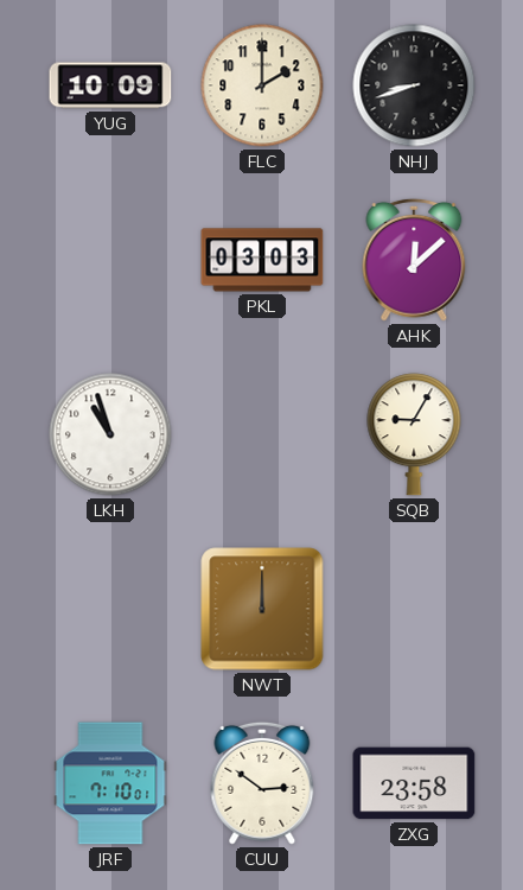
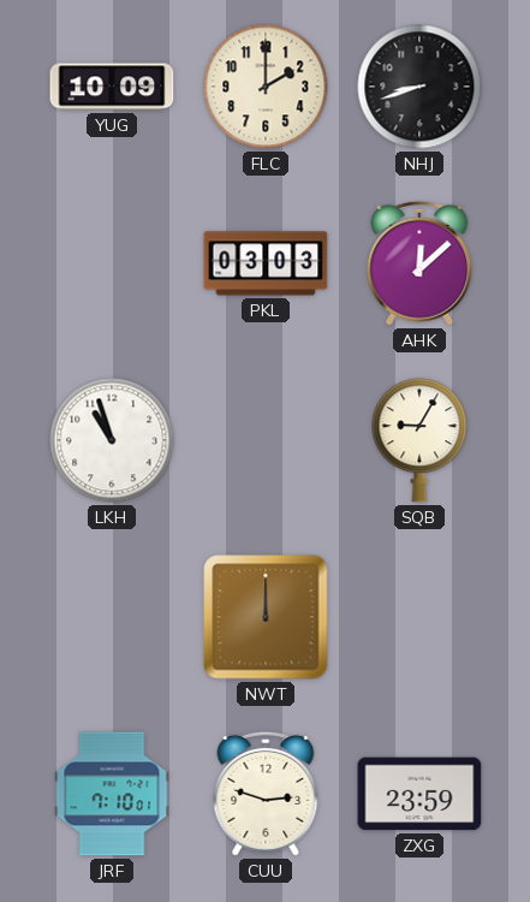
CUU: 2:51 -> 2:48
ZXG: 23:58 -> 23:59
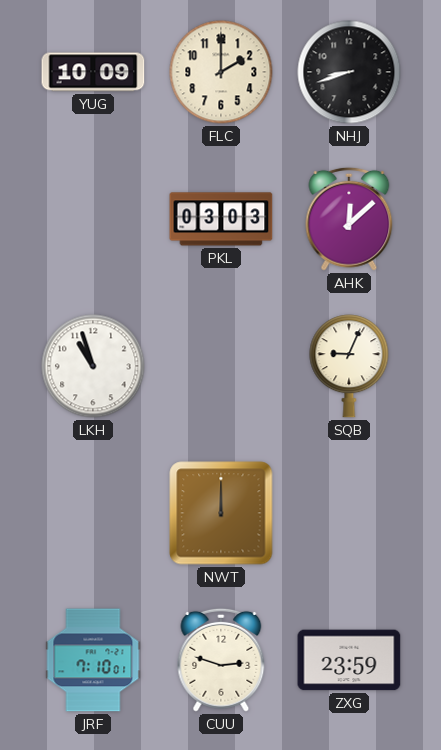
SQB: 9:05 -> 9:04
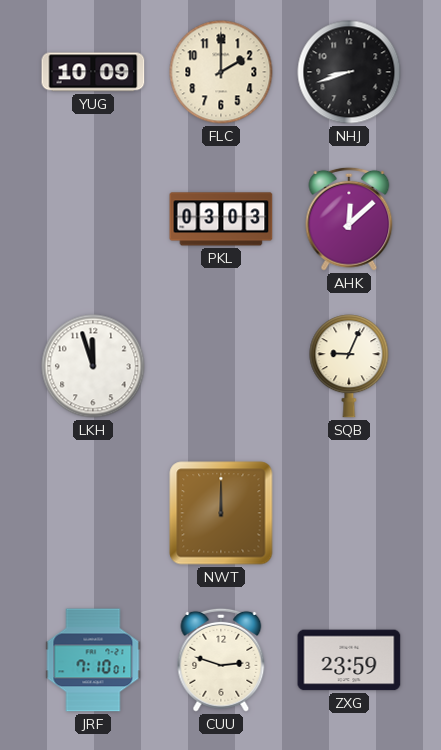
LKH: 10:57 -> 11:57
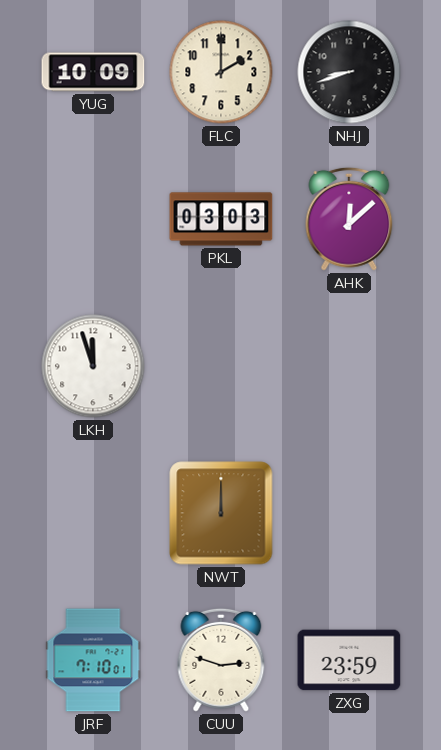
SQB: 9:04 -> none
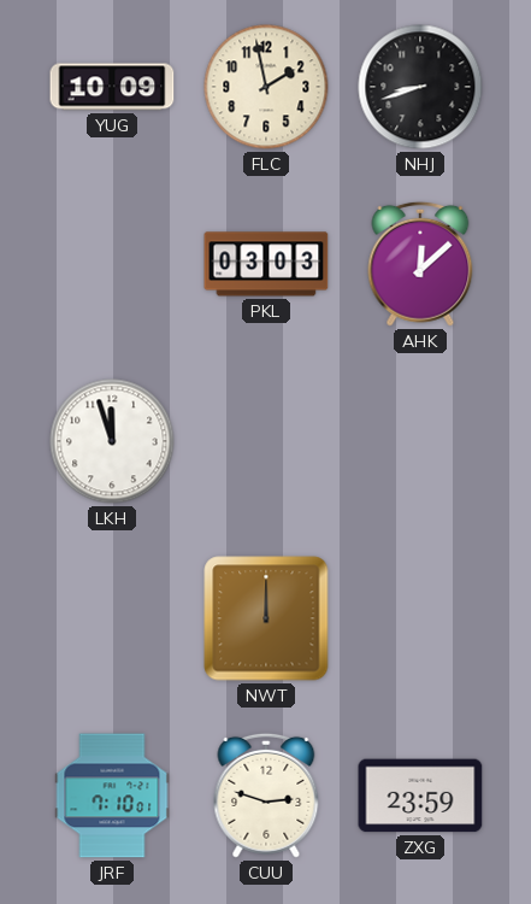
FLC: 2:00 -> 1:58
